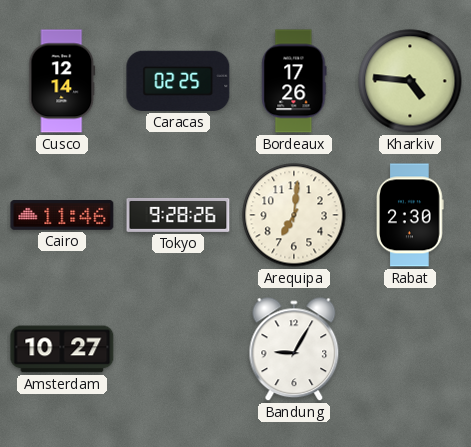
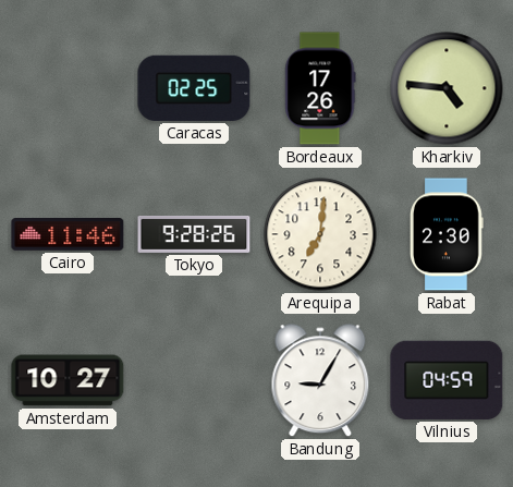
Cusco: 12:14 -> none
Vilnius: none -> 04:59
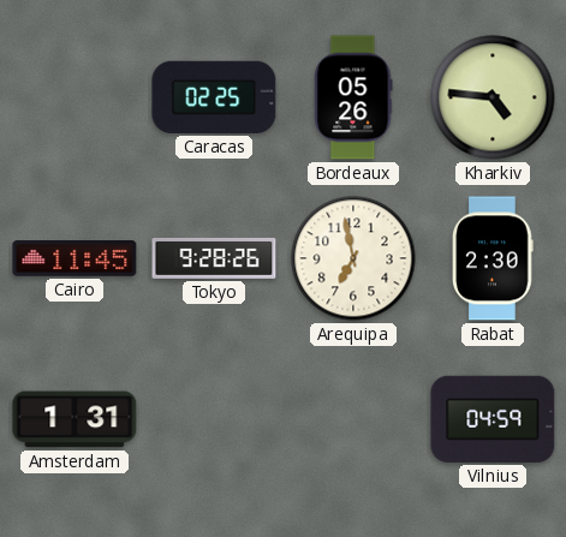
Bordeaux: 17:26 -> 05:26
Cairo: 11:46 -> 11:45
Arequipa: 7:01 -> 6:58
Amsterdam: 10:27 -> 1:31
Bandung: 9:05 -> none
